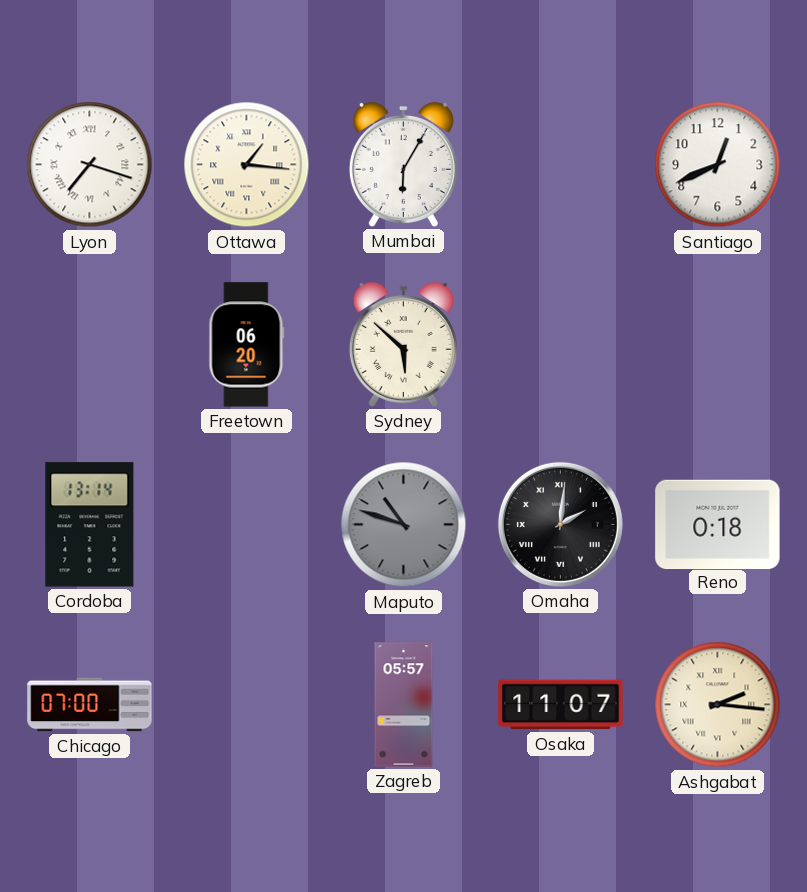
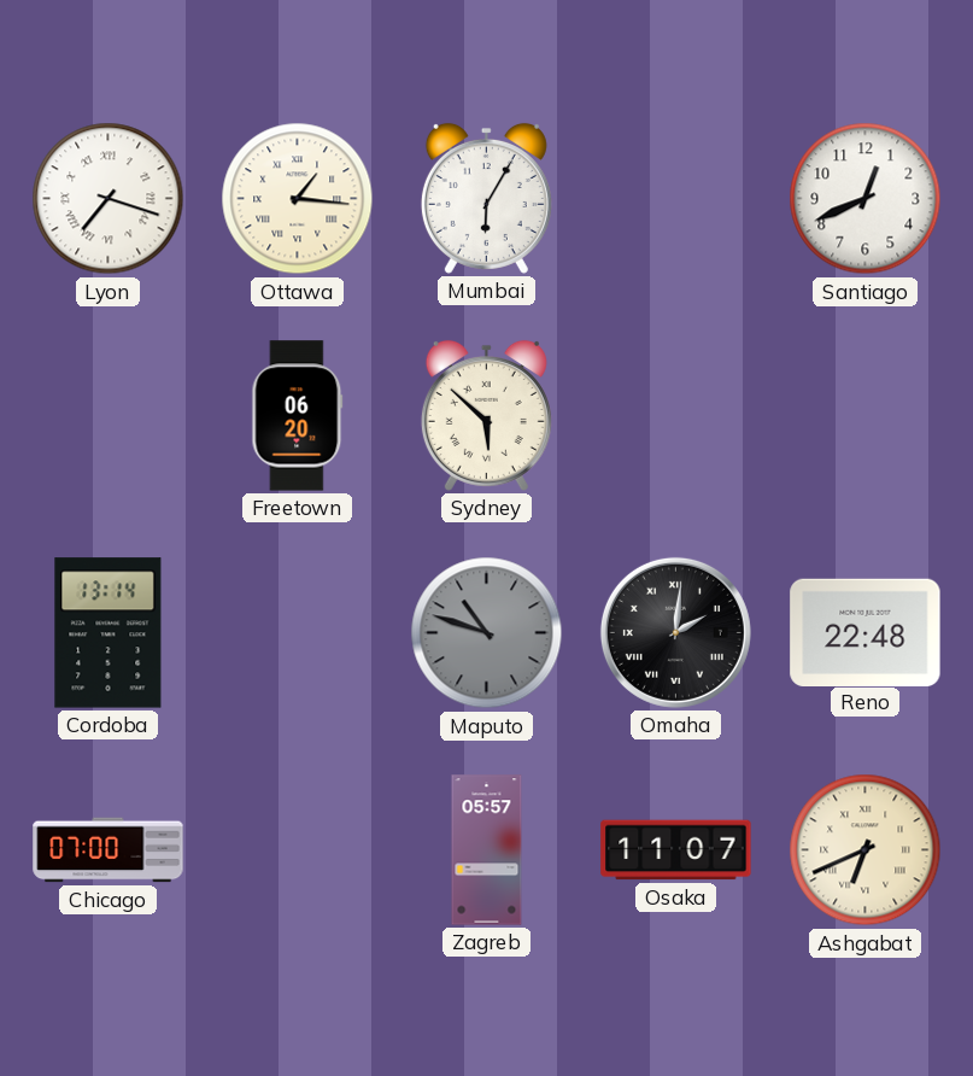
Reno: 0:18 -> 22:48
Ashgabat: 2:16 -> 6:41
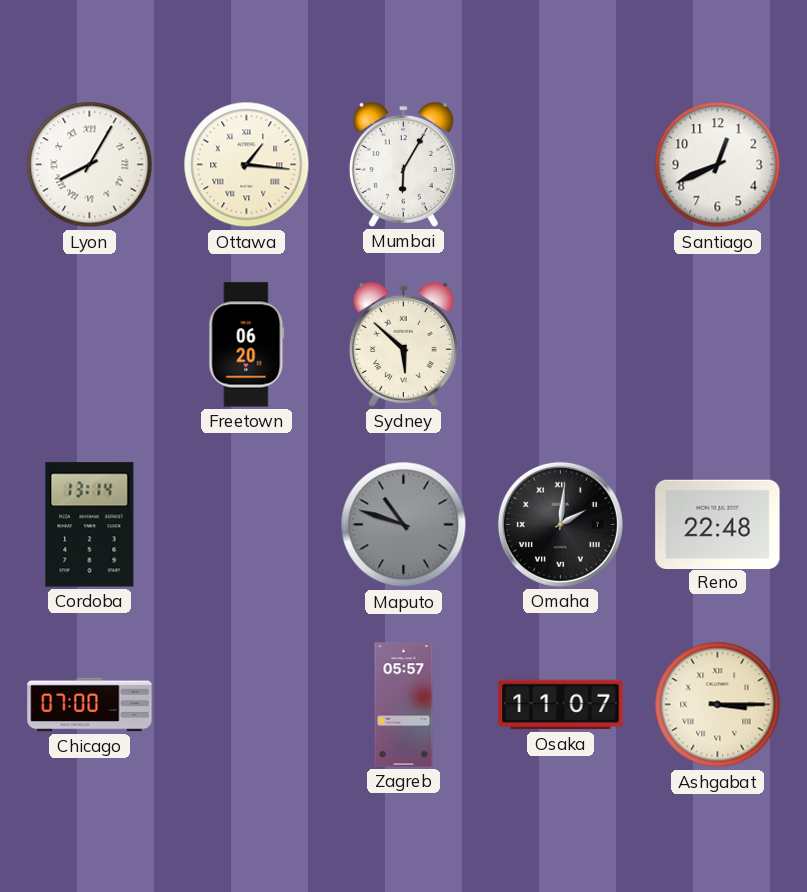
Lyon: 7:18 -> 8:05
Ashgabat: 6:41 -> 3:15
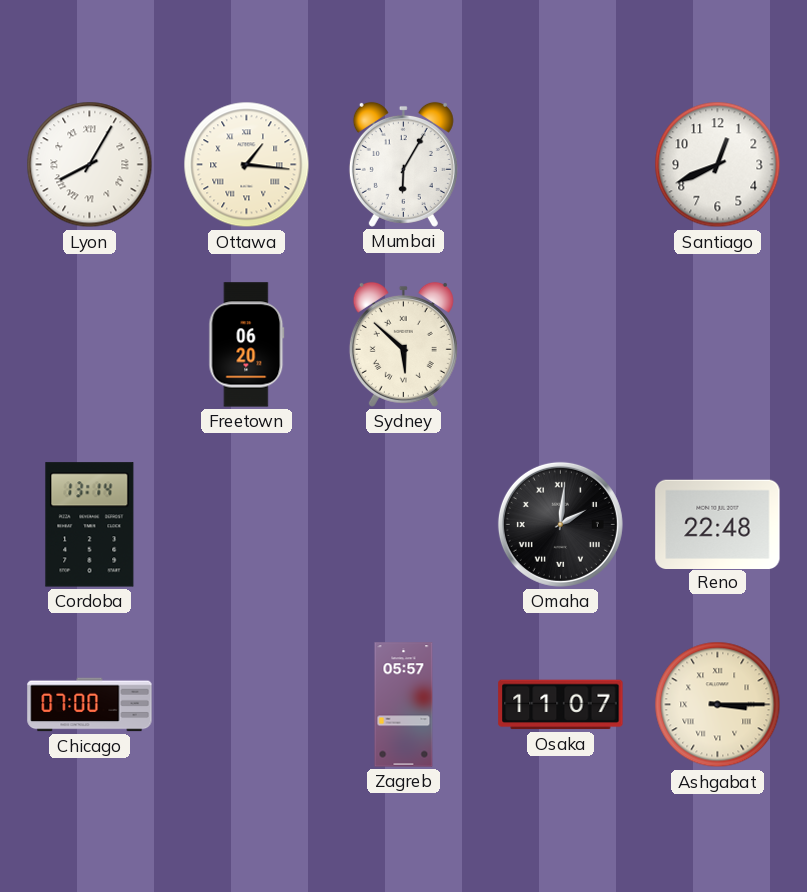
Maputo: 10:48 -> none
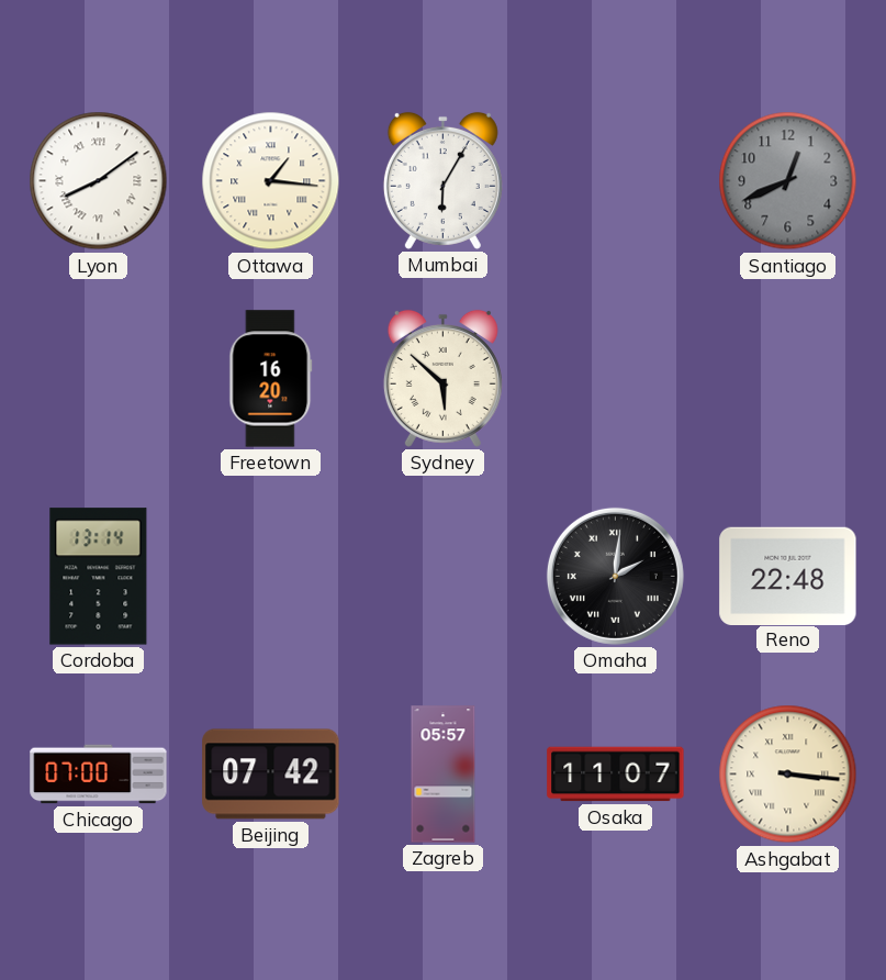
Lyon: 8:05 -> 8:09
Santiago dial: white -> grey
Freetown: 06:20 -> 16:20
Beijing: none -> 07:42
Ashgabat: 3:15 -> 3:16
